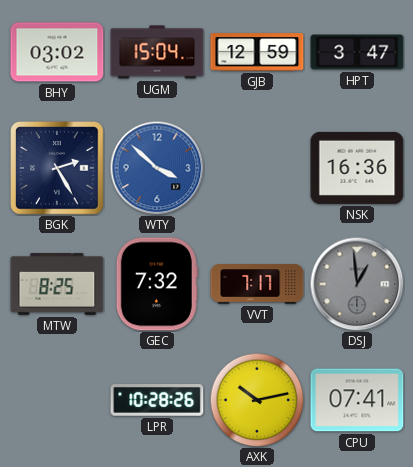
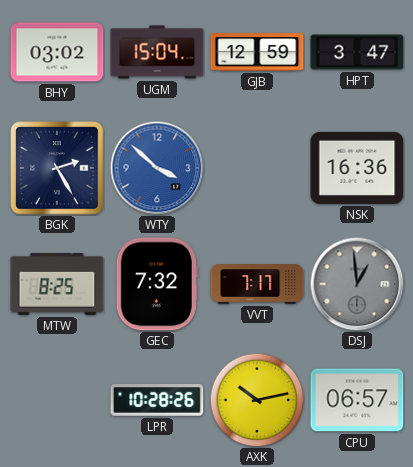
CPU: 07:41 -> 06:57
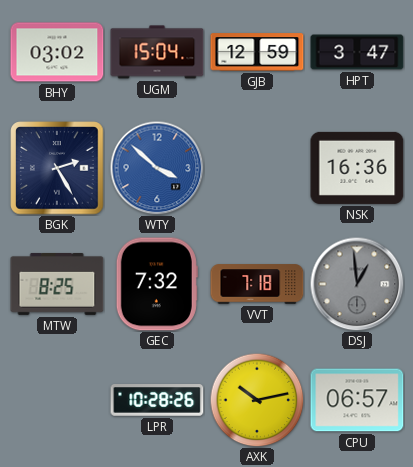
VVT: 7:17 -> 7:18
